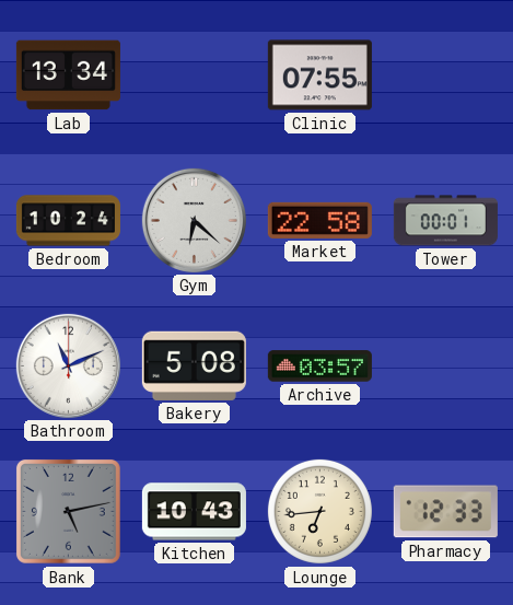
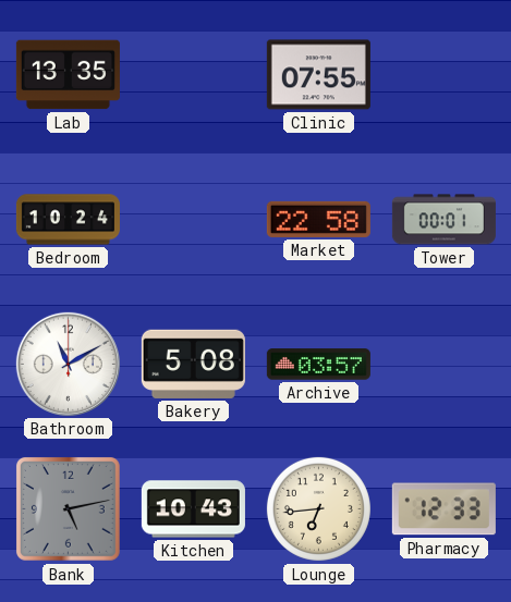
Lab: 13:34 -> 13:35
Gym: 6:22 -> none
Bathroom: 11:11 -> 11:10
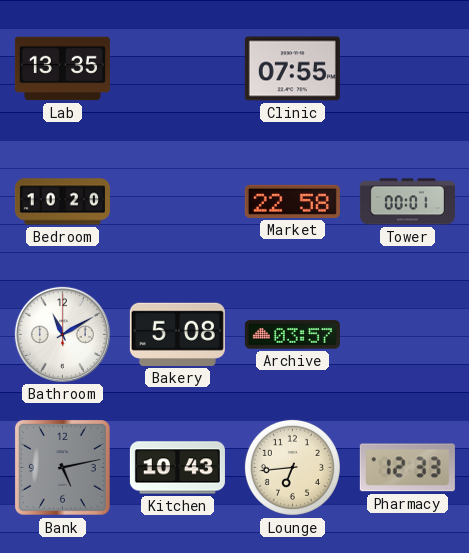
Bedroom: 10:24 -> 10:20
